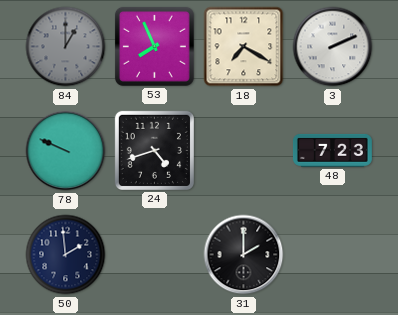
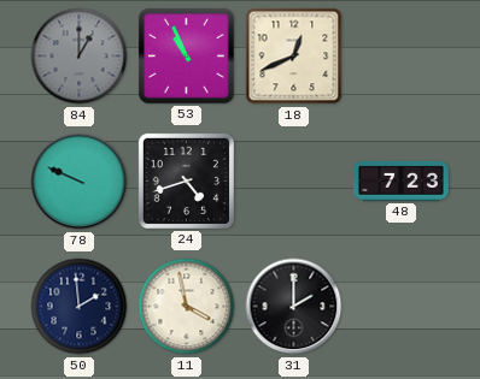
53: 7:56 -> 10:56
18: 7:20 -> 12:41
3: 2:11 -> none
11: none -> 3:58
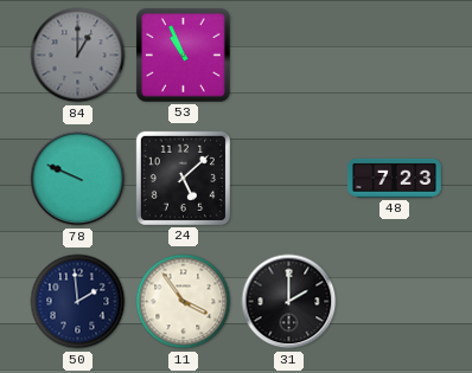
18: 12:41 -> none
24: 4:42 -> 5:08
11: 3:58 -> 3:54
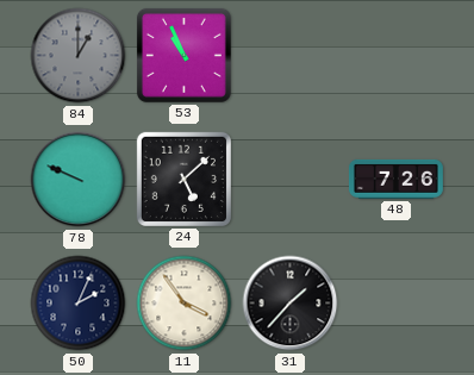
48: 7:23 -> 7:26
50: 1:59 -> 2:04
31: 2:00 -> 1:37
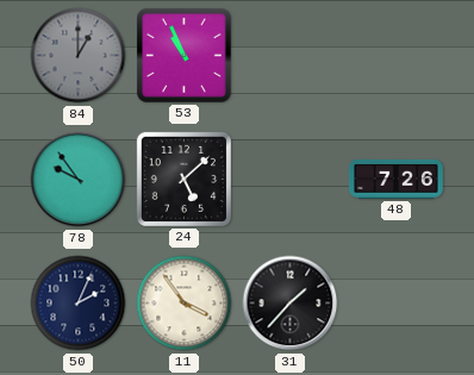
78: 9:49 -> 9:54
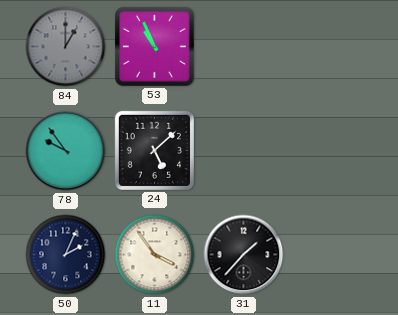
48: 7:26 -> none
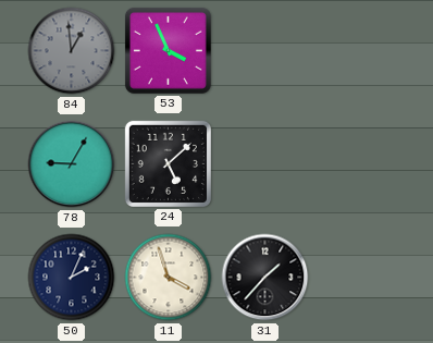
84: 1:00 -> 12:59
53: 10:56 -> 3:56
78: 9:54 -> 9:05
11: 3:54 -> 3:57
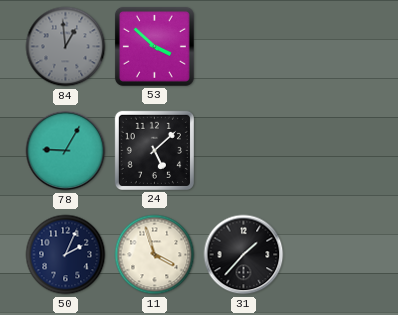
53: 3:56 -> 3:52
